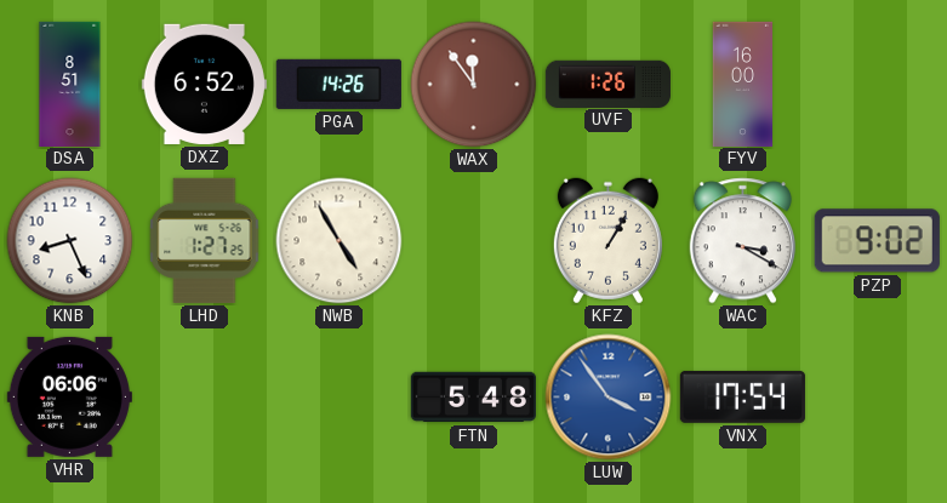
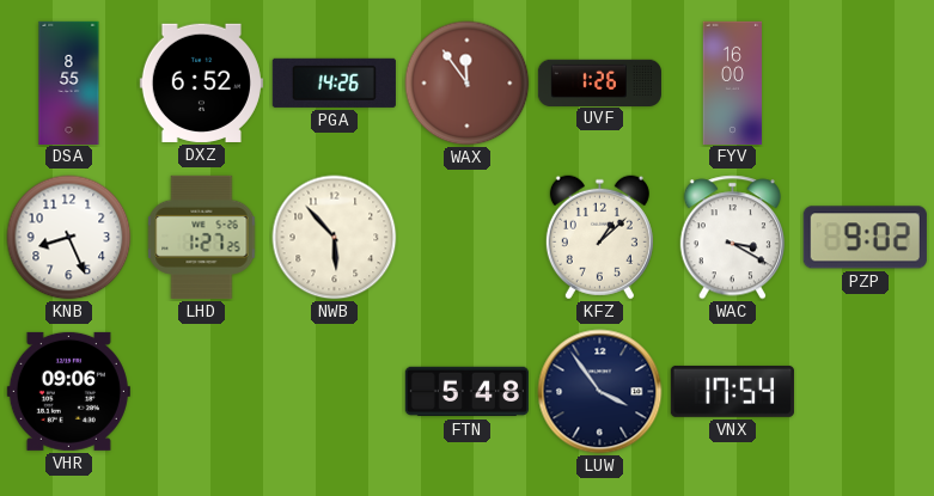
DSA: 8:51 -> 8:55
NWB: 4:55 -> 5:53
KFZ: 1:05 -> 1:08
VHR: 06:06 -> 09:06
LUW dial: blue -> navy
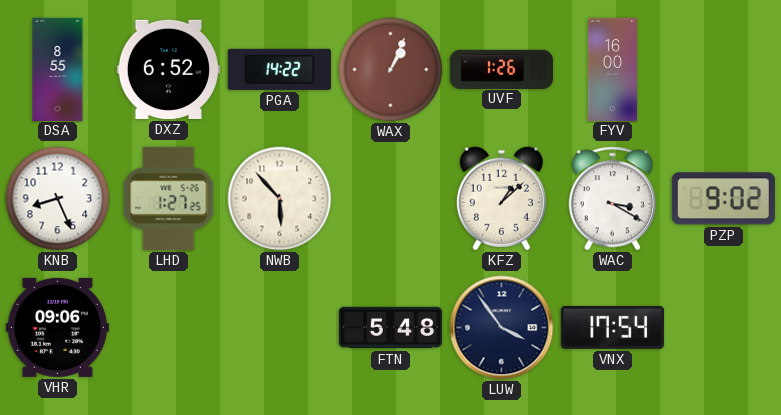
PGA: 14:26 -> 14:22
WAX: 11:54 -> 1:04
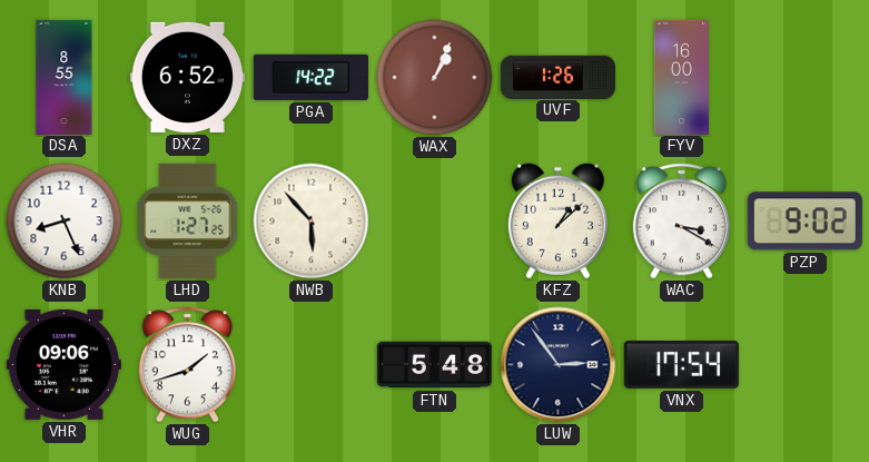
WUG: none -> 1:42
LUW: 3:54 -> 2:54
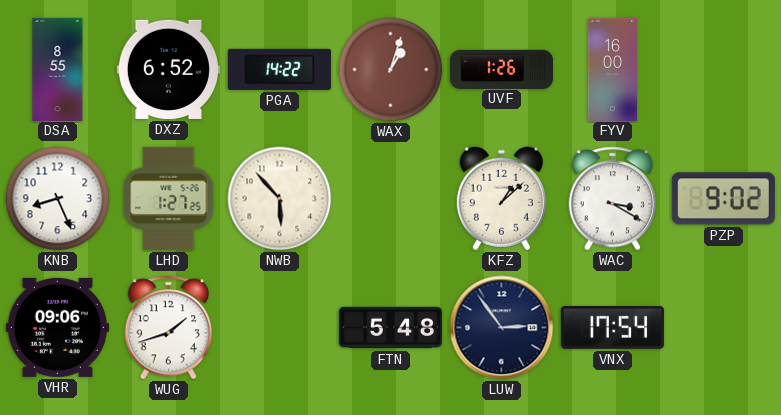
WAX: 1:04 -> 1:03
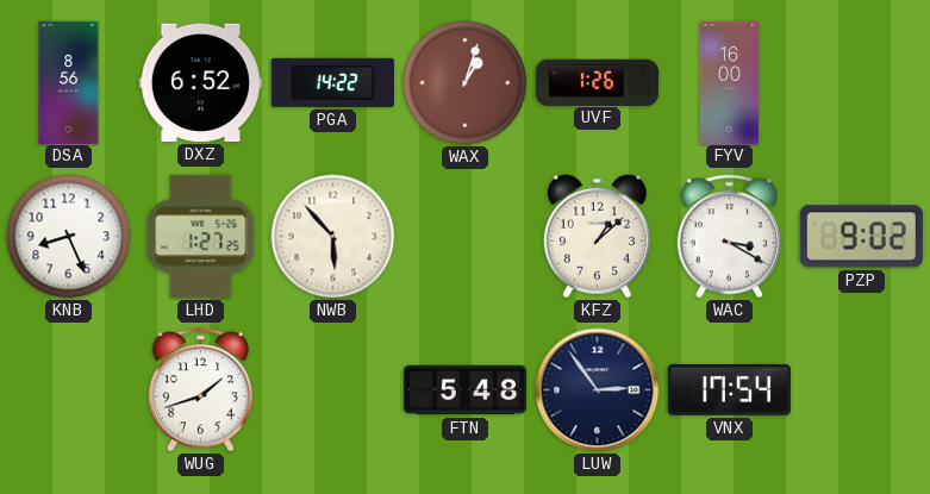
DSA: 8:55 -> 8:56
VHR: 09:06 -> none
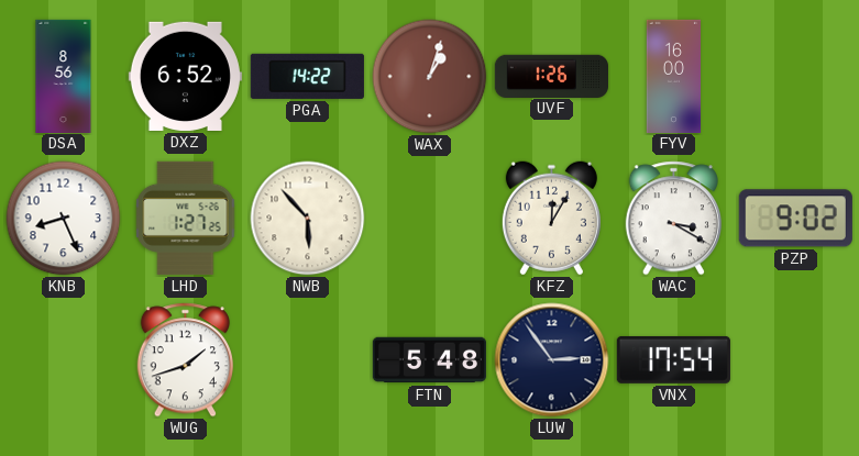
KFZ: 1:08 -> 12:05
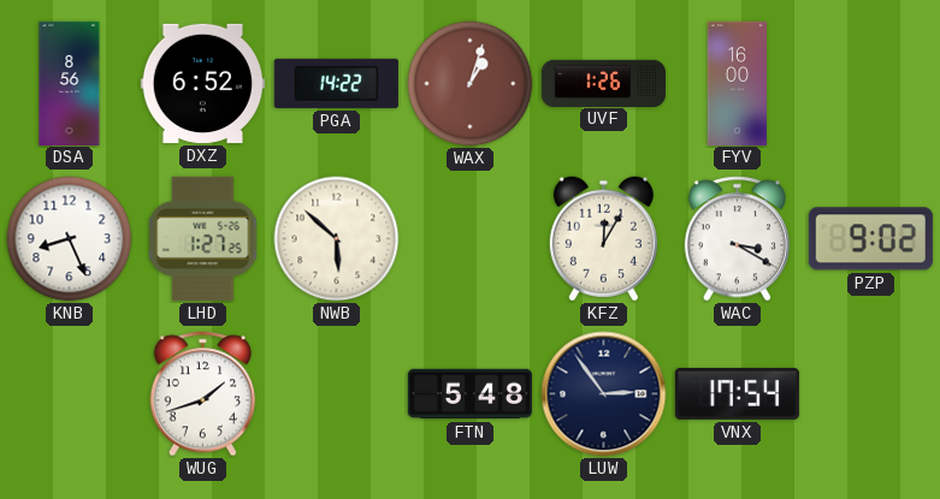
NWB: 5:53 -> 5:52
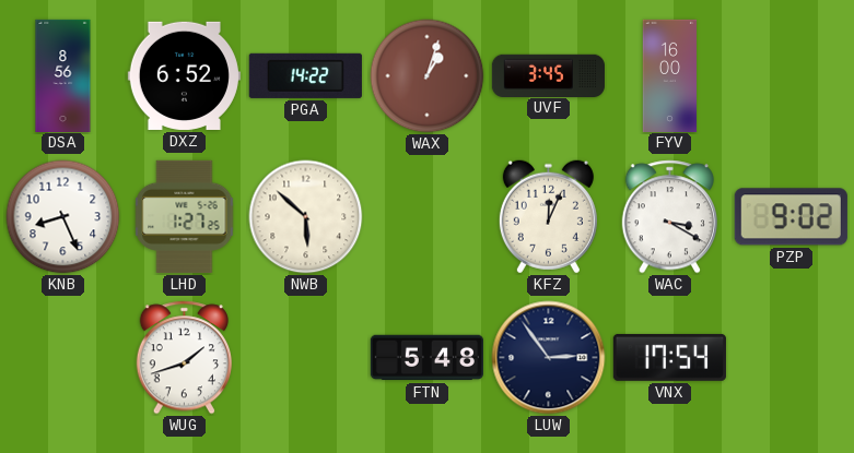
UVF: 1:26 -> 3:45
KFZ: 12:05 -> 12:04
